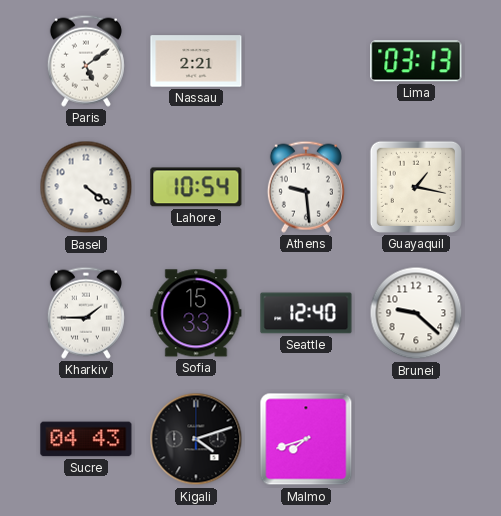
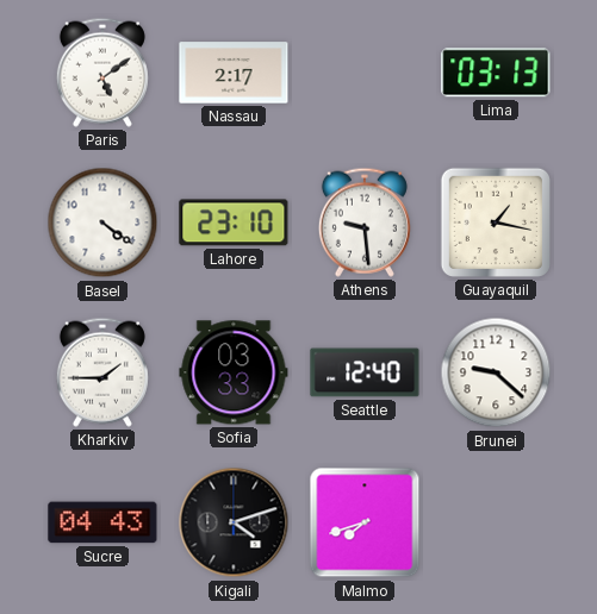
Nassau: 2:21 -> 2:17
Lahore: 10:54 -> 23:10
Sofia: 15:33 -> 03:33
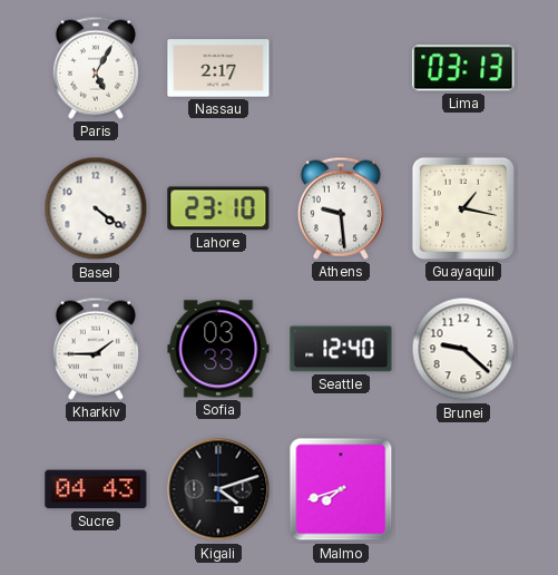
Paris: 5:09 -> 5:05
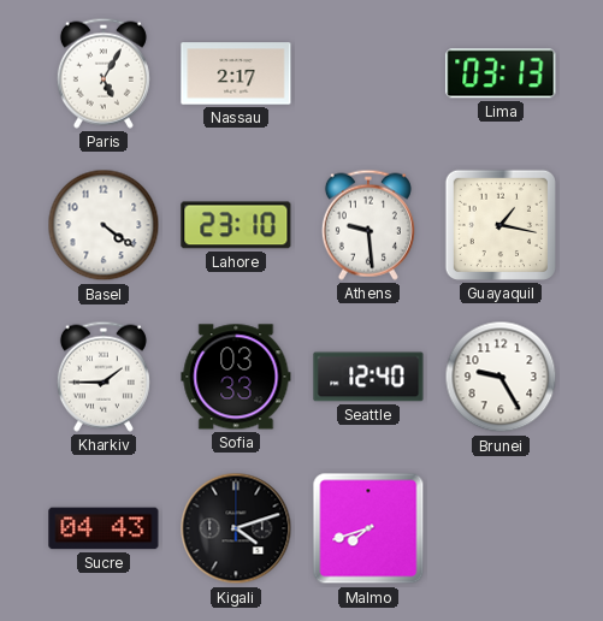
Brunei: 9:22 -> 9:25
